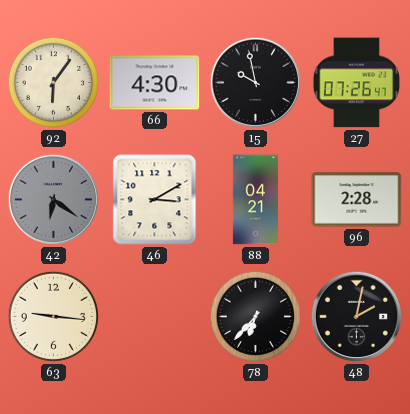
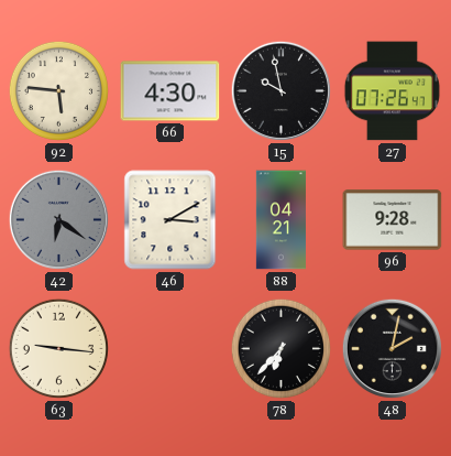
92: 6:06 -> 5:46
96: 2:28 -> 9:28
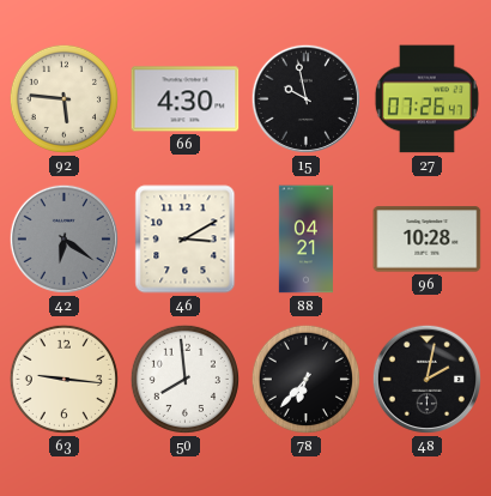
96: 9:28 -> 10:28
50: none -> 7:59
